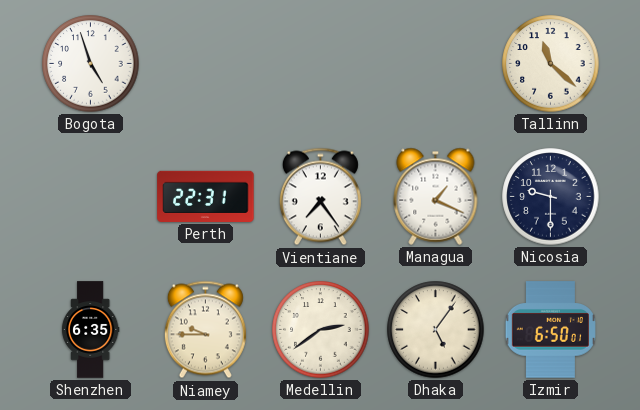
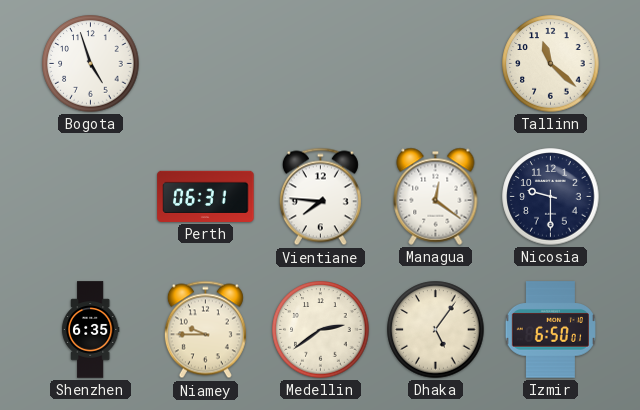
Perth: 22:31 -> 06:31
Vientiane: 7:24 -> 7:46
Managua: 1:19 -> 12:21
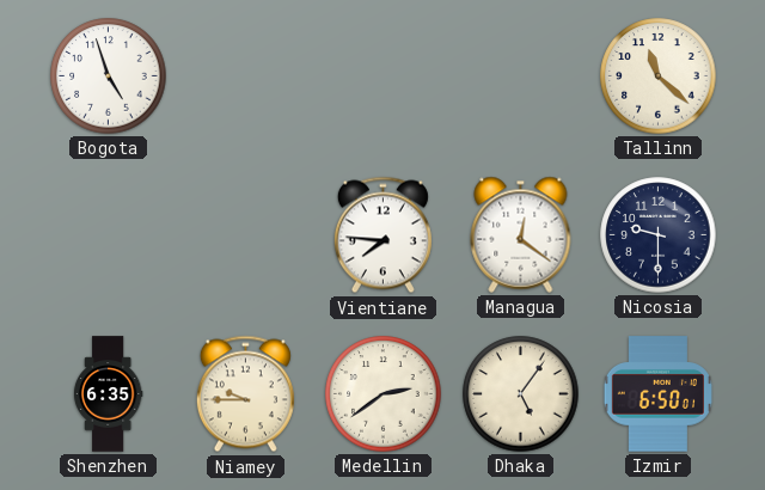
Perth: 06:31 -> none
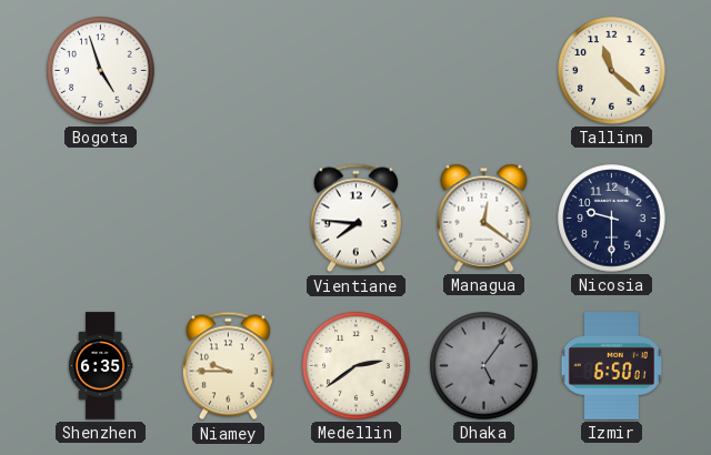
Dhaka dial: cream -> grey
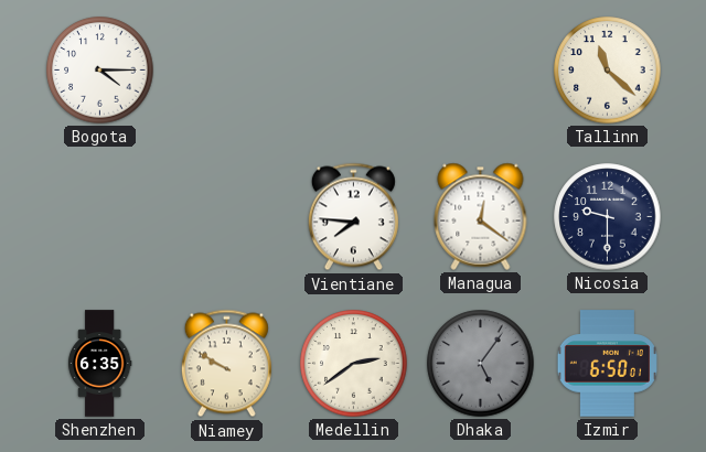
Bogota: 4:57 -> 4:15
Niamey: 9:45 -> 9:50
